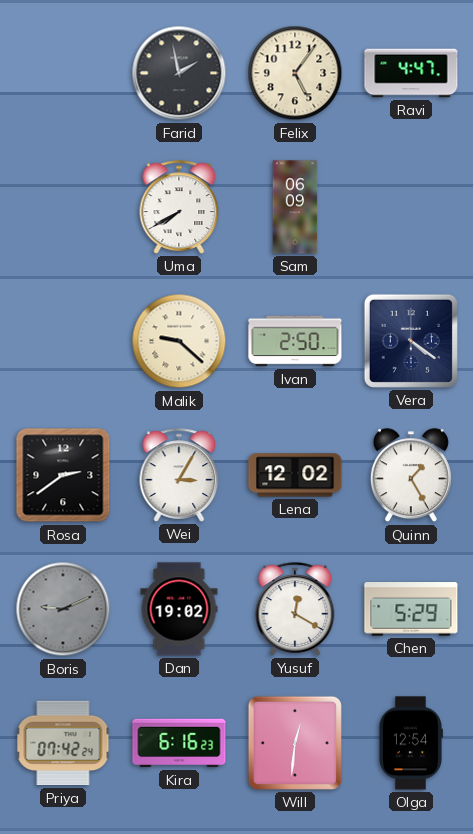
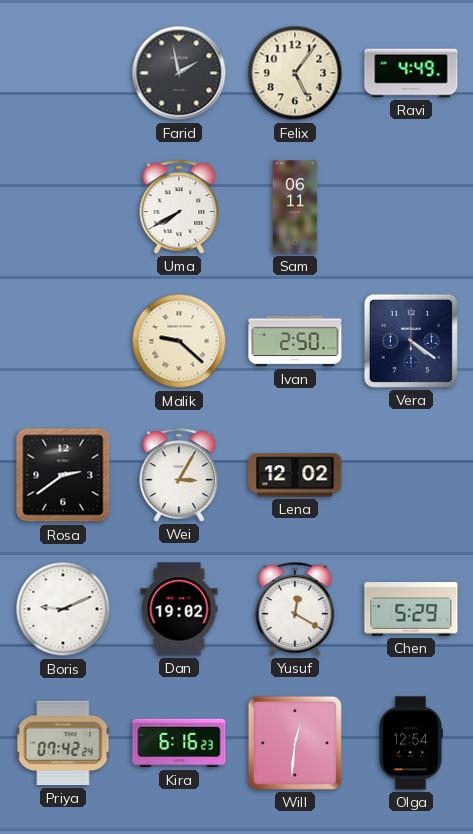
Ravi: 4:47 -> 4:49
Sam: 06:09 -> 06:11
Quinn: 1:25 -> none
Boris dial: grey -> white
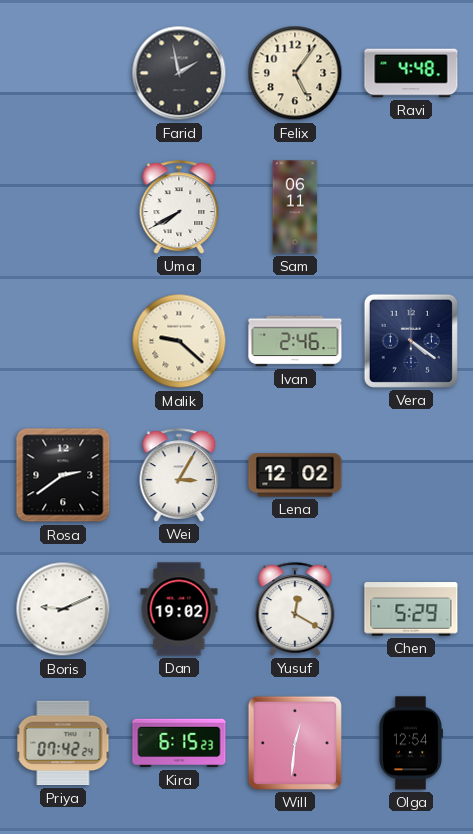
Ravi: 4:49 -> 4:48
Ivan: 2:50 -> 2:46
Kira: 6:16 -> 6:15
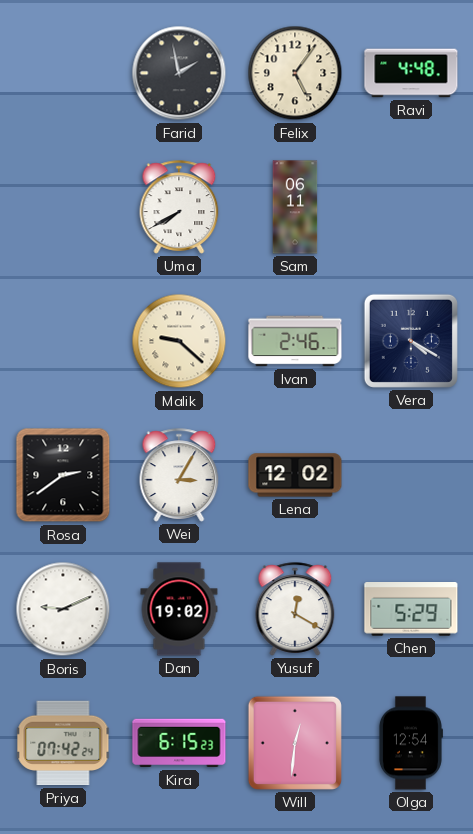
Vera: 4:21 -> 4:20
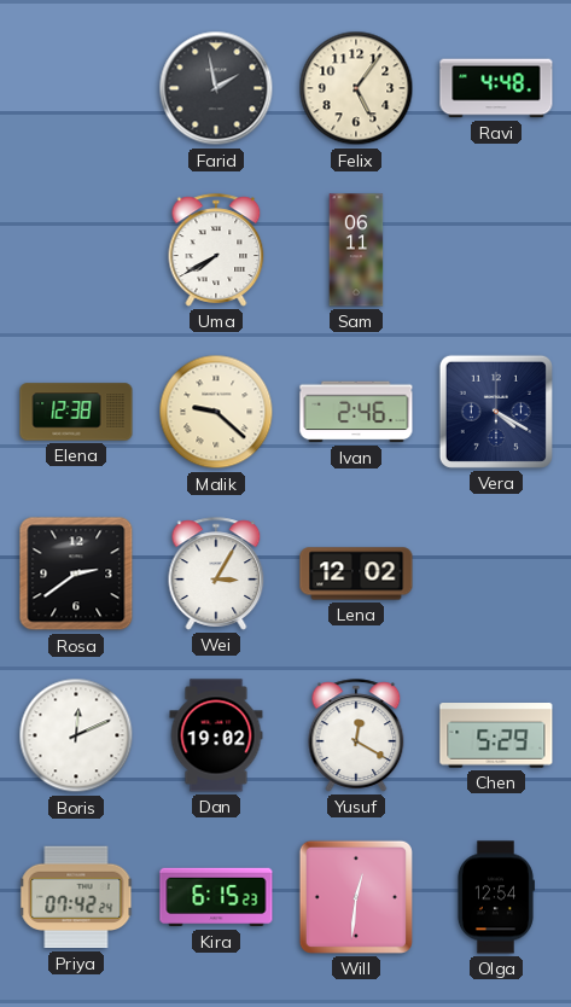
Elena: none -> 12:38
Boris: 9:11 -> 12:11
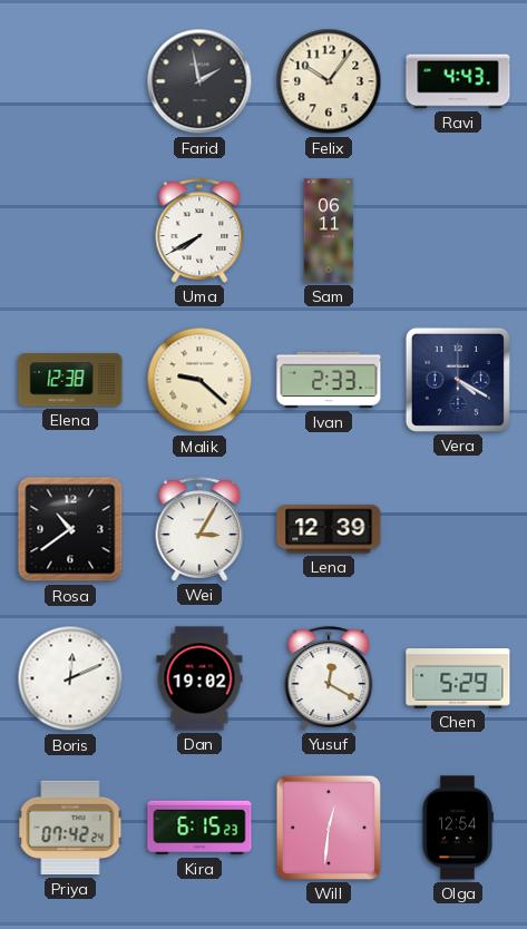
Felix: 5:06 -> 10:06
Ravi: 4:48 -> 4:43
Ivan: 2:46 -> 2:33
Rosa: 2:39 -> 10:39
Lena: 12:02 -> 12:39
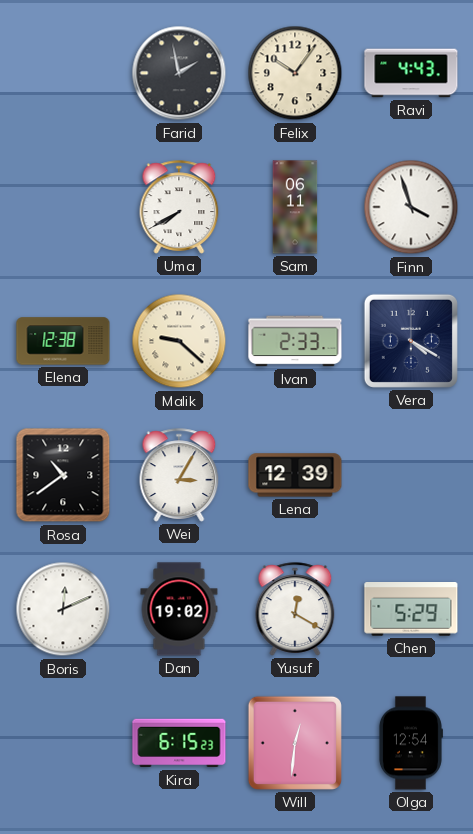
Finn: none -> 3:57
Priya: 07:42 -> none
